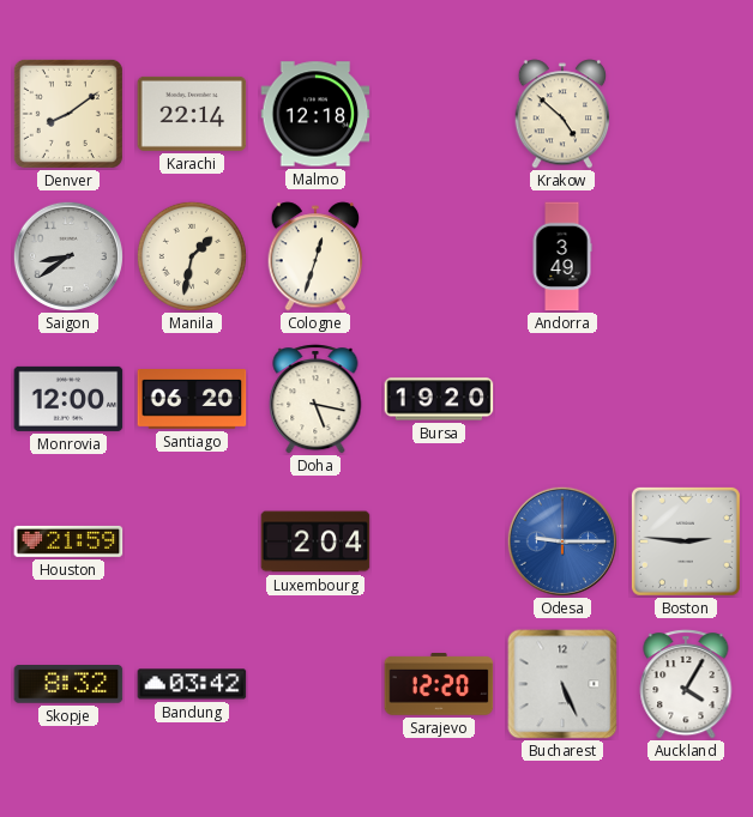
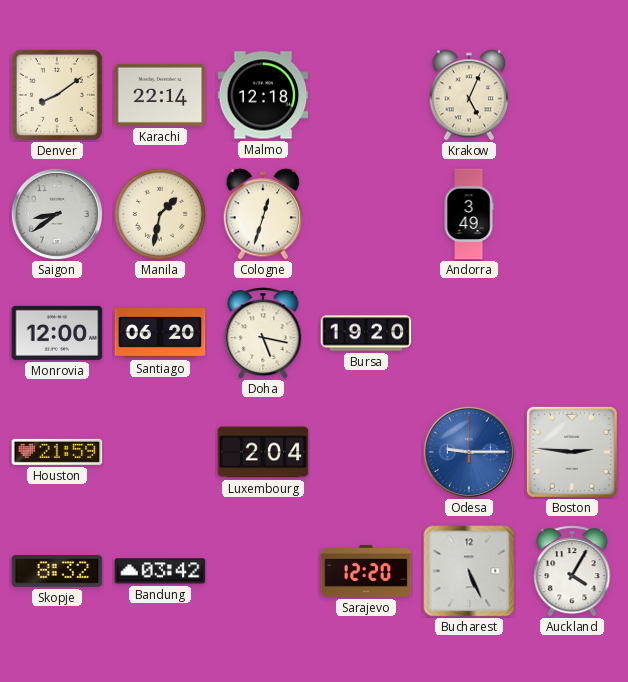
Krakow: 4:52 -> 5:04
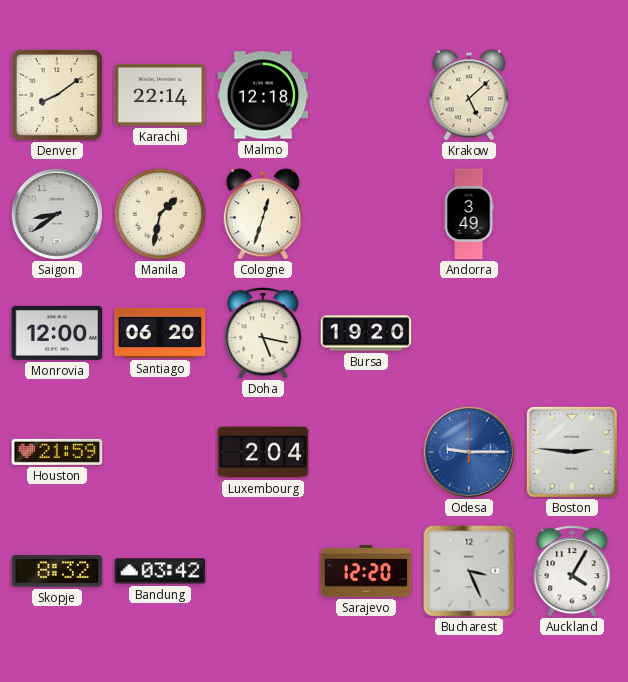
Krakow: 5:04 -> 5:08
Bucharest: 5:26 -> 3:26
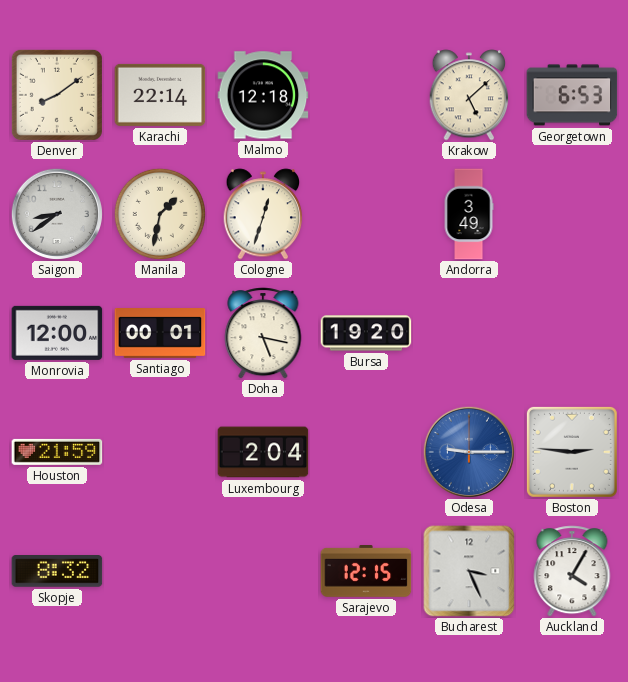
Georgetown: none -> 6:53
Santiago: 06:20 -> 00:01
Bandung: 03:42 -> none
Sarajevo: 12:20 -> 12:15
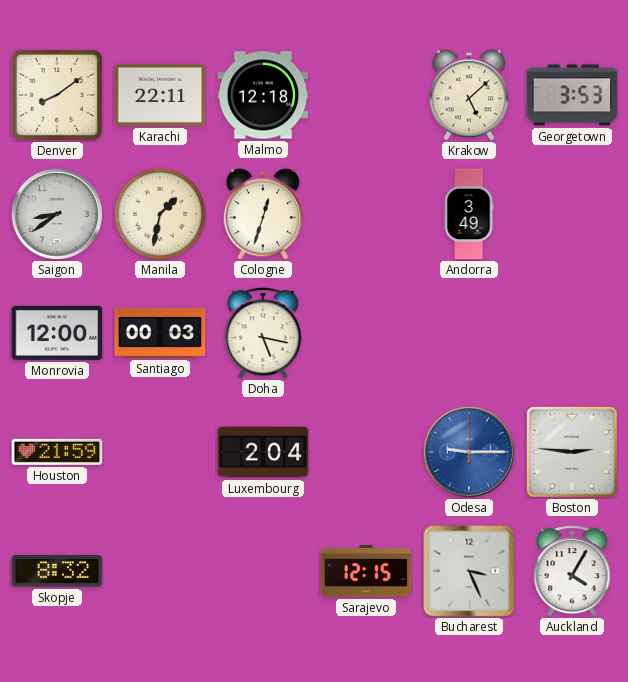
Karachi: 22:14 -> 22:11
Georgetown: 6:53 -> 3:53
Santiago: 00:01 -> 00:03
Bursa: 19:20 -> none
